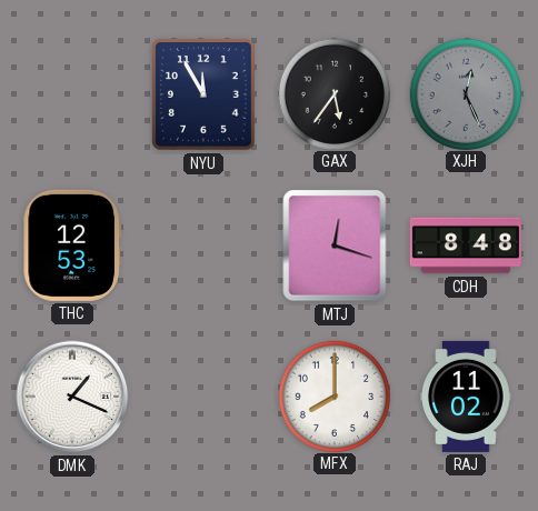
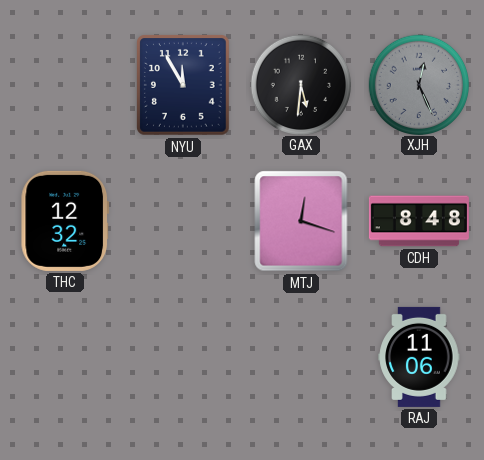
GAX: 5:36 -> 5:31
THC: 12:53 -> 12:32
DMK: 1:19 -> none
MFX: 8:00 -> none
RAJ: 11:02 -> 11:06
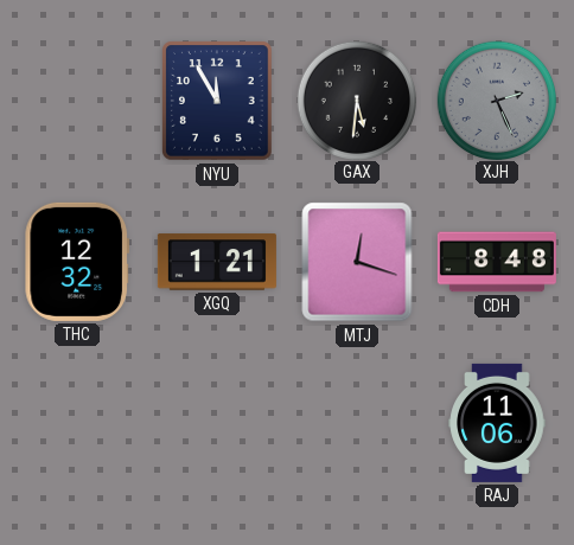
XJH: 12:26 -> 2:26
XGQ: none -> 1:21
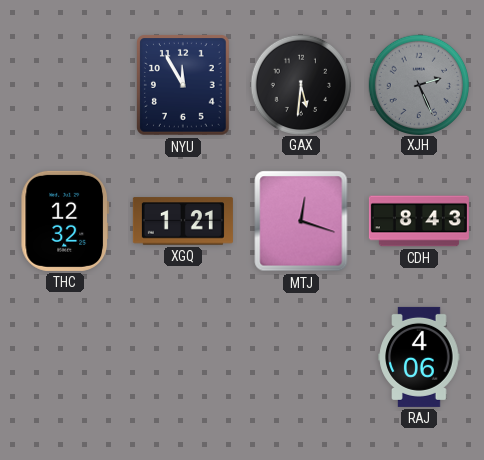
CDH: 8:48 -> 8:43
RAJ: 11:06 -> 4:06
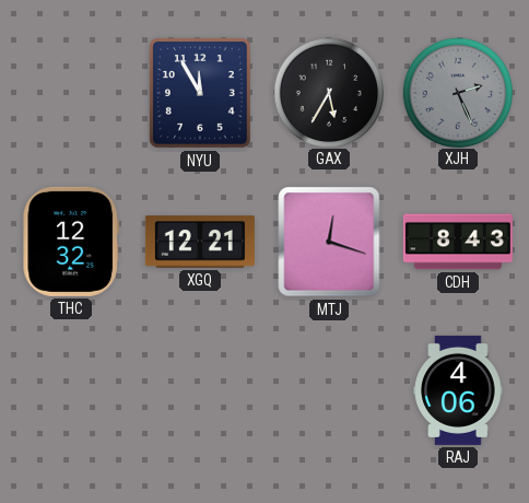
GAX: 5:31 -> 5:35
XGQ: 1:21 -> 12:21
